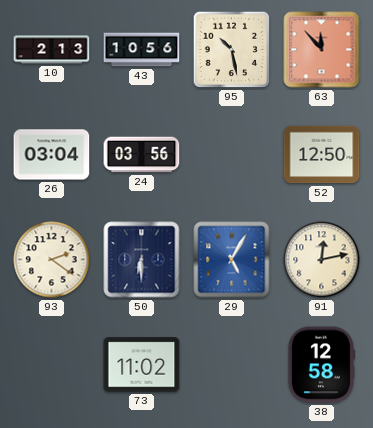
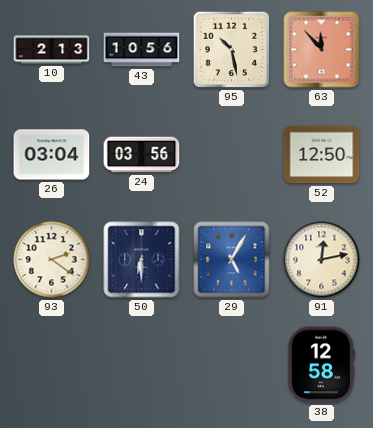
73: 11:02 -> none
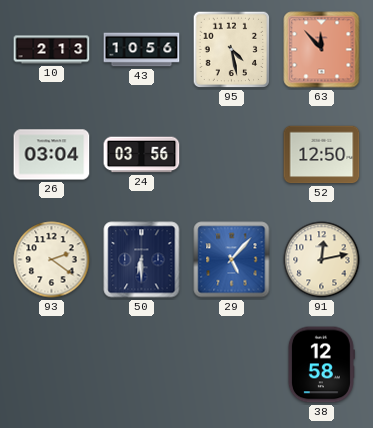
95: 10:28 -> 4:28
29: 5:05 -> 5:07
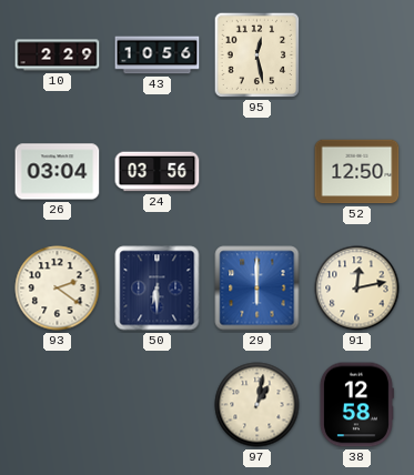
10: 2:13 -> 2:29
95: 4:28 -> 12:28
63: 11:53 -> none
29: 5:07 -> 6:00
97: none -> 1:02
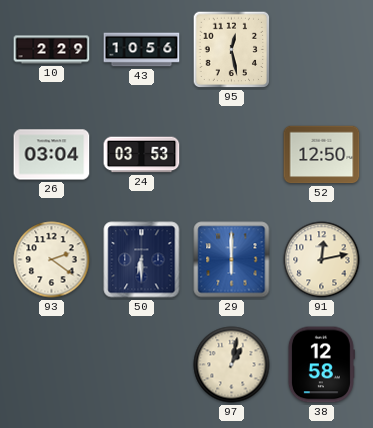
24: 03:56 -> 03:53
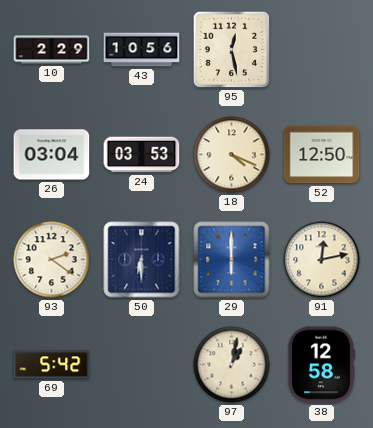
18: none -> 4:19
69: none -> 5:42
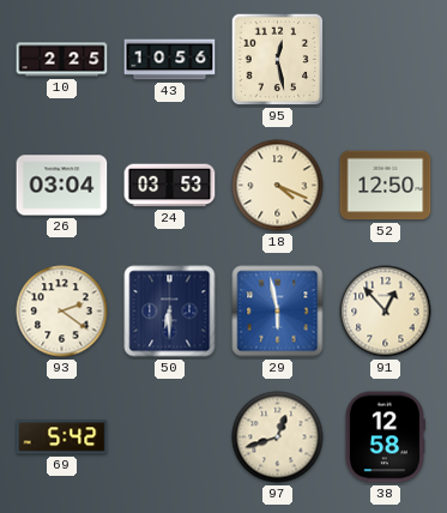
10: 2:29 -> 2:25
29: 6:00 -> 5:58
91: 12:13 -> 12:53
97: 1:02 -> 12:42
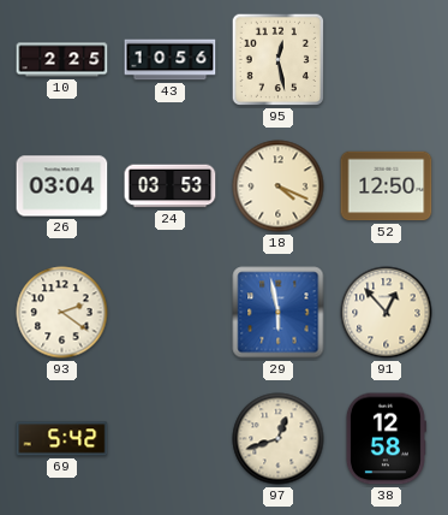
50: 6:30 -> none
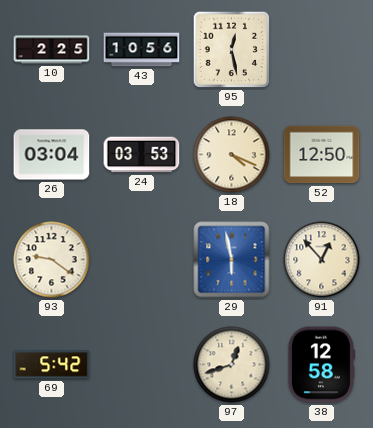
93: 2:21 -> 9:21
